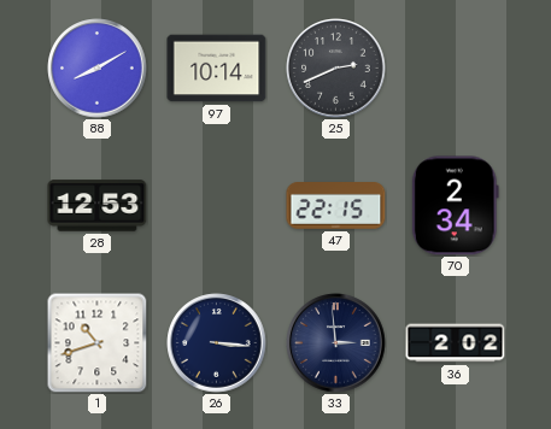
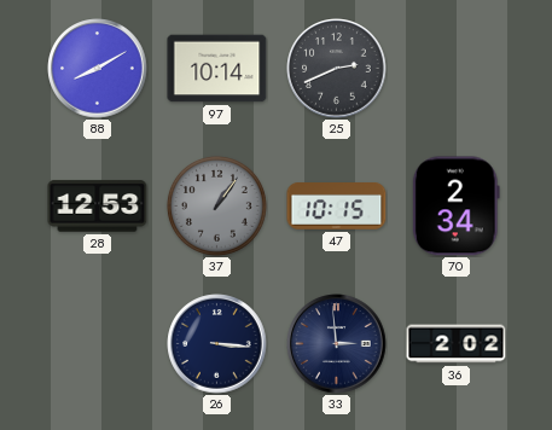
37: none -> 1:06
47: 22:15 -> 10:15
1: 10:42 -> none
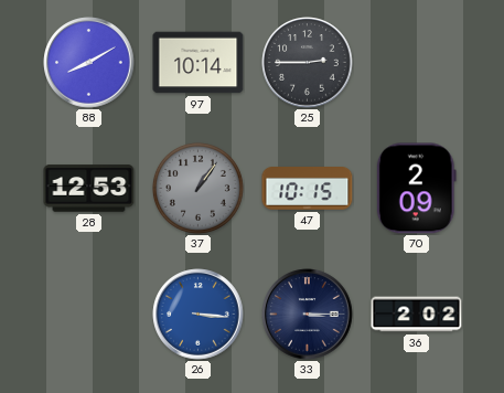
25: 2:41 -> 2:45
70: 2:34 -> 2:09
26 dial: navy -> blue
33: 2:59 -> 3:15
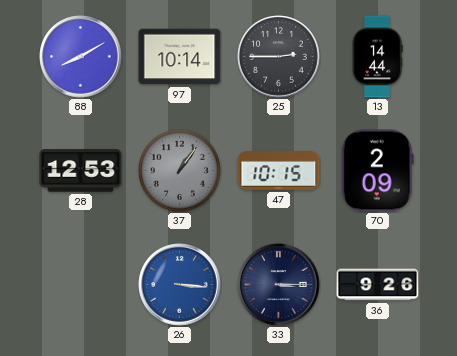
13: none -> 14:44
36: 2:02 -> 9:26
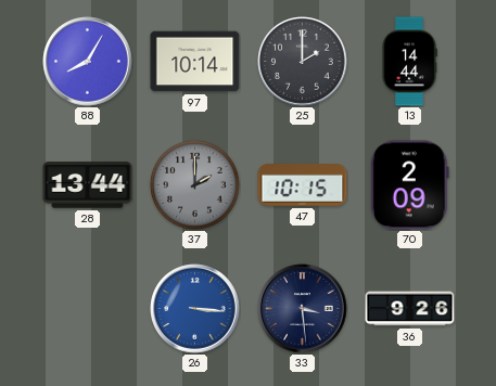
88: 8:10 -> 8:05
25: 2:45 -> 2:00
28: 12:53 -> 13:44
37: 1:06 -> 2:00
33: 3:15 -> 3:29
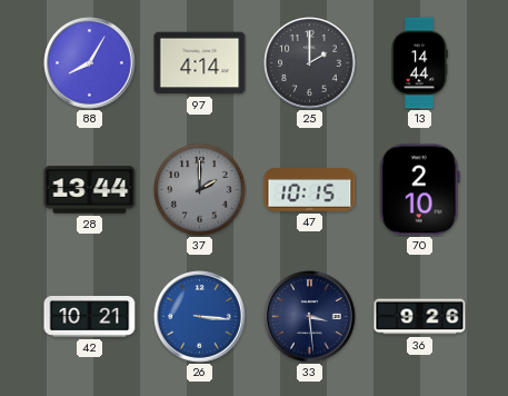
97: 10:14 -> 4:14
70: 2:09 -> 2:10
42: none -> 10:21
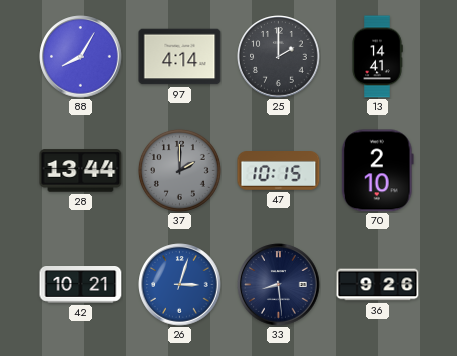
13: 14:44 -> 14:41
26: 3:16 -> 3:03
33: 3:29 -> 8:29
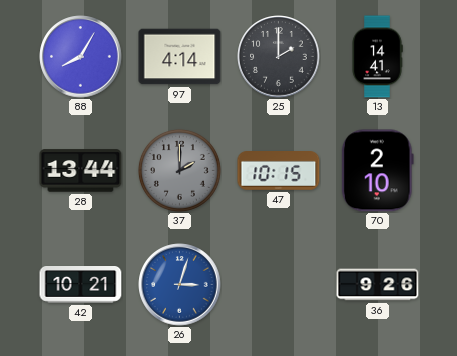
33: 8:29 -> none
